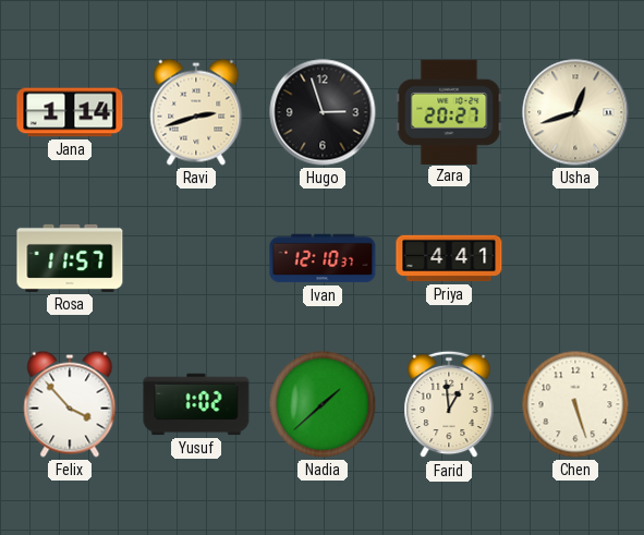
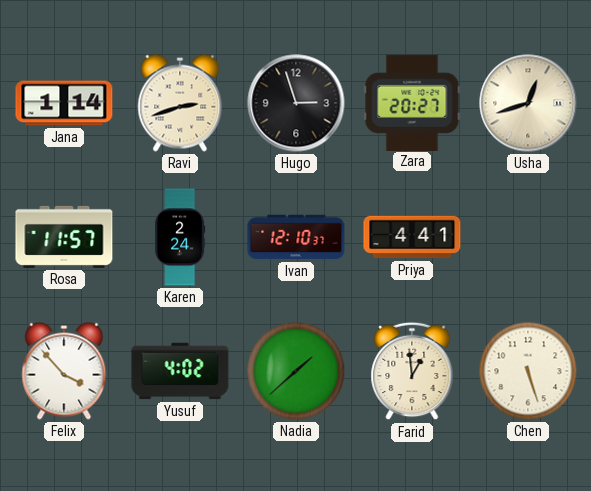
Karen: none -> 2:24
Yusuf: 1:02 -> 4:02
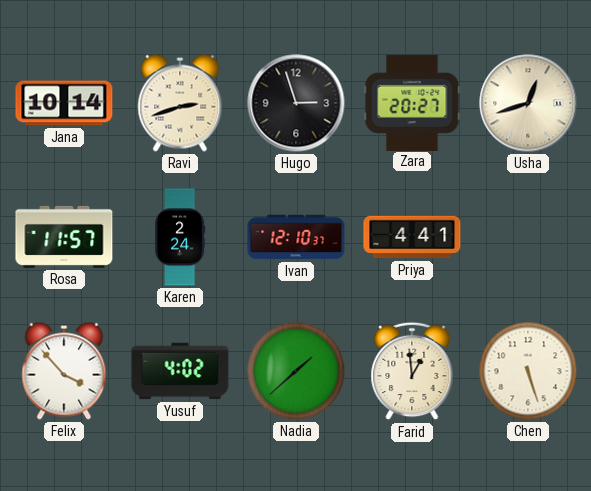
Jana: 1:14 -> 10:14
